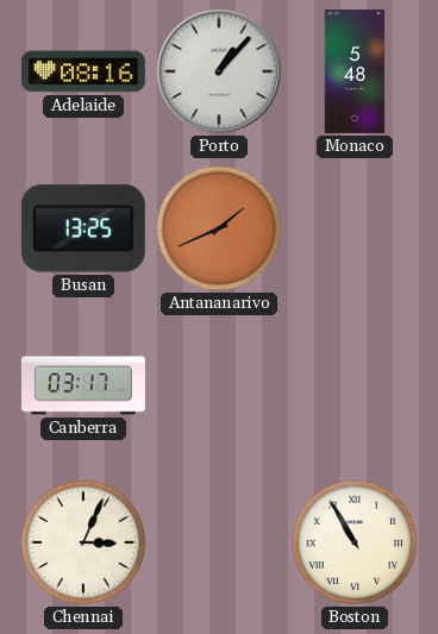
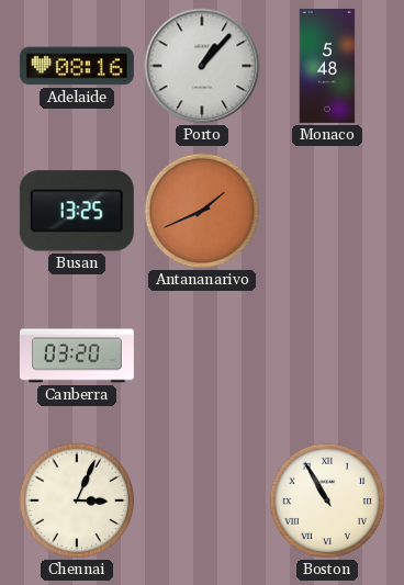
Canberra: 03:17 -> 03:20
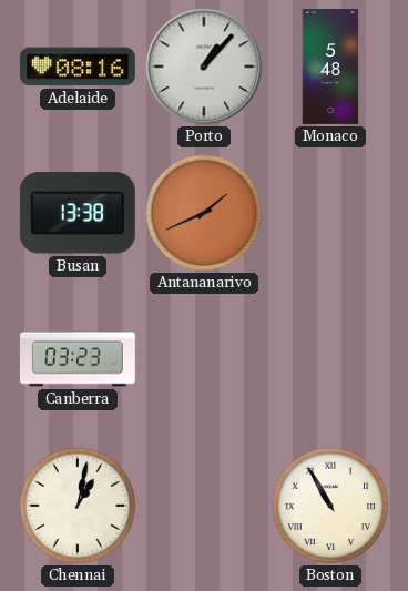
Busan: 13:25 -> 13:38
Canberra: 03:20 -> 03:23
Chennai: 3:04 -> 1:02
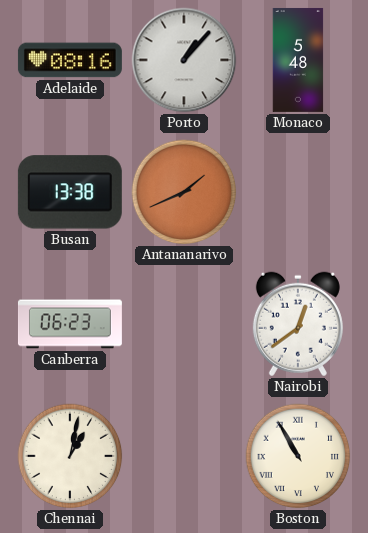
Canberra: 03:23 -> 06:23
Nairobi: none -> 12:39
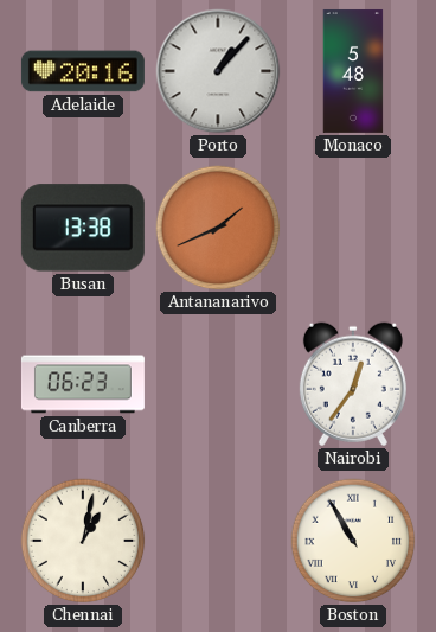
Adelaide: 08:16 -> 20:16
Nairobi: 12:39 -> 12:36
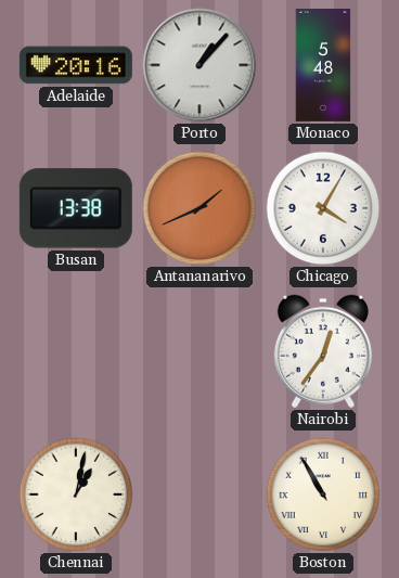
Chicago: none -> 4:05
Canberra: 06:23 -> none
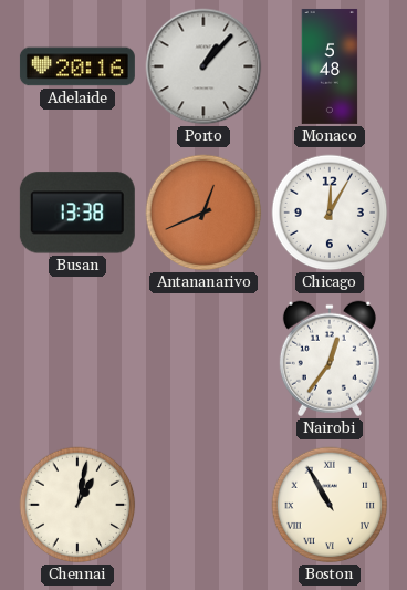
Antananarivo: 1:41 -> 12:41
Chicago: 4:05 -> 12:05
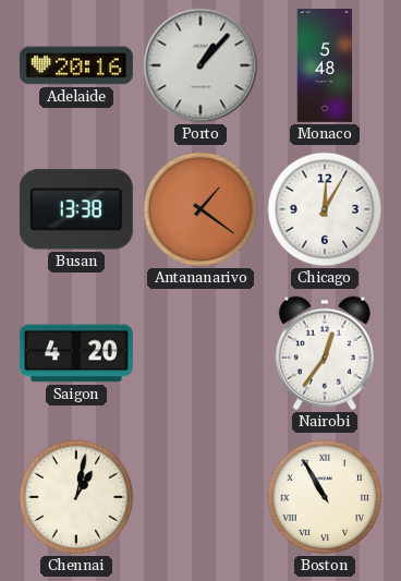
Antananarivo: 12:41 -> 1:21
Saigon: none -> 4:20
